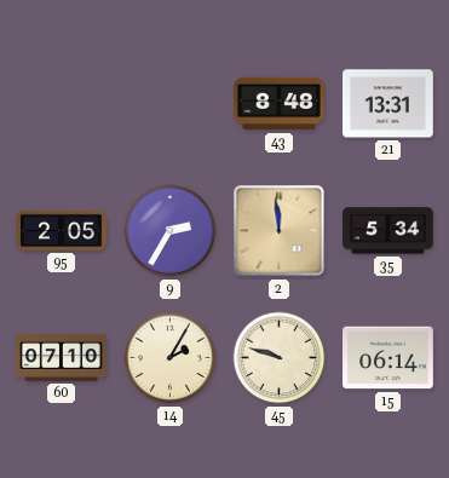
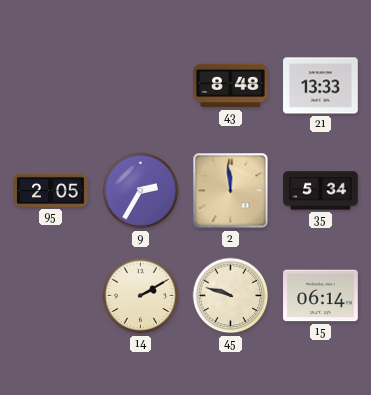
21: 13:31 -> 13:33
60: 07:10 -> none
14: 2:05 -> 2:10
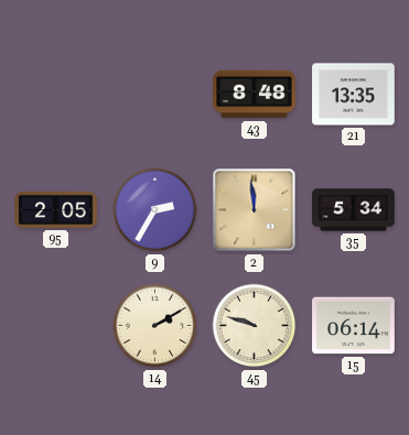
21: 13:33 -> 13:35
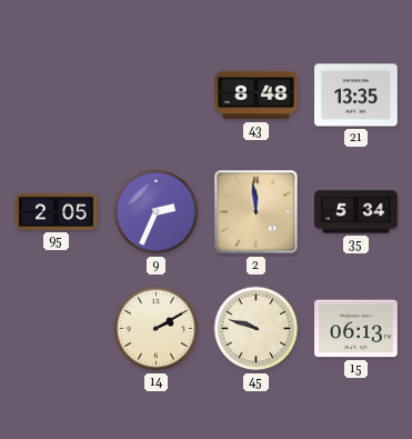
9: 2:35 -> 2:34
15: 06:14 -> 06:13
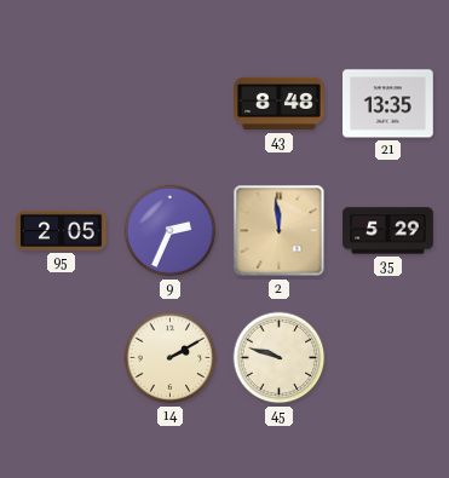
35: 5:34 -> 5:29
15: 06:13 -> none
